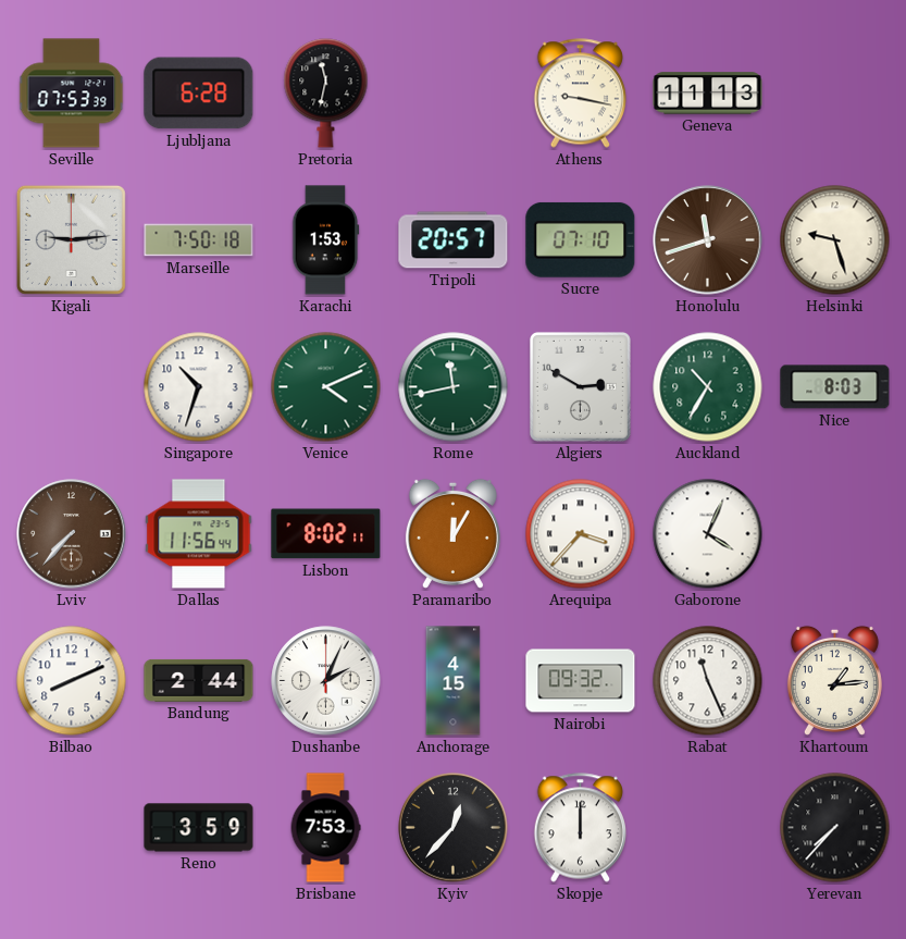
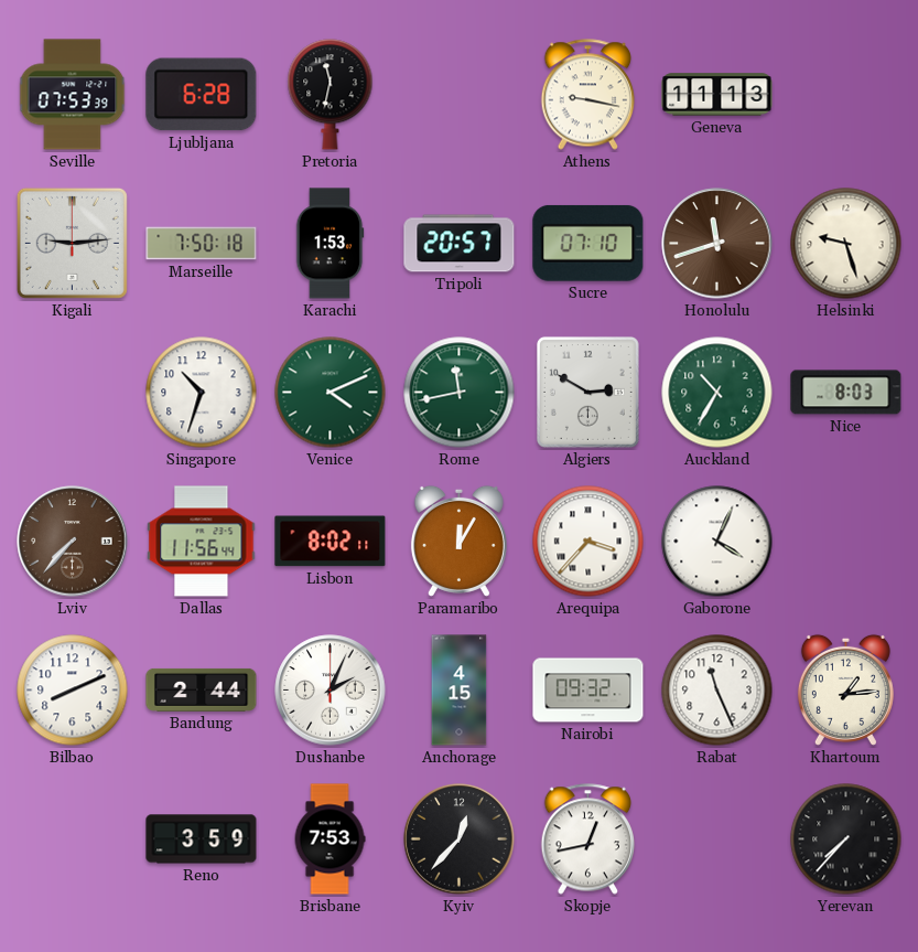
Skopje: 12:00 -> 12:43
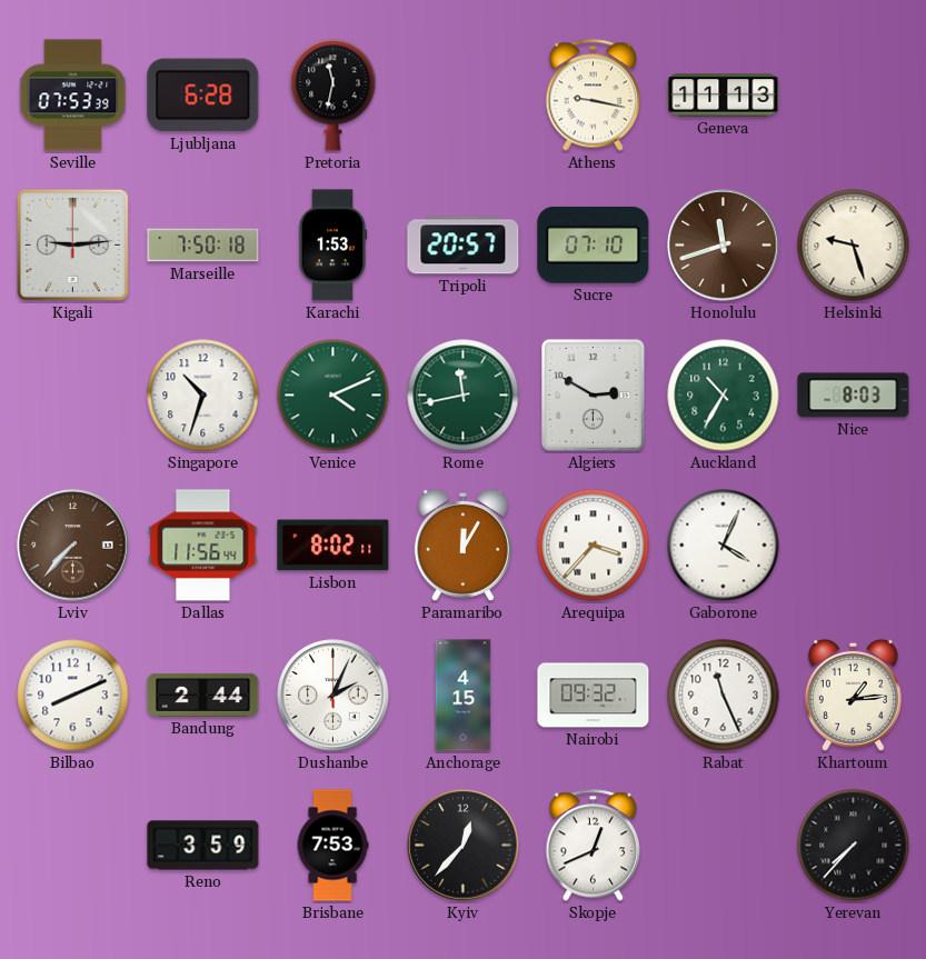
Skopje: 12:43 -> 12:41
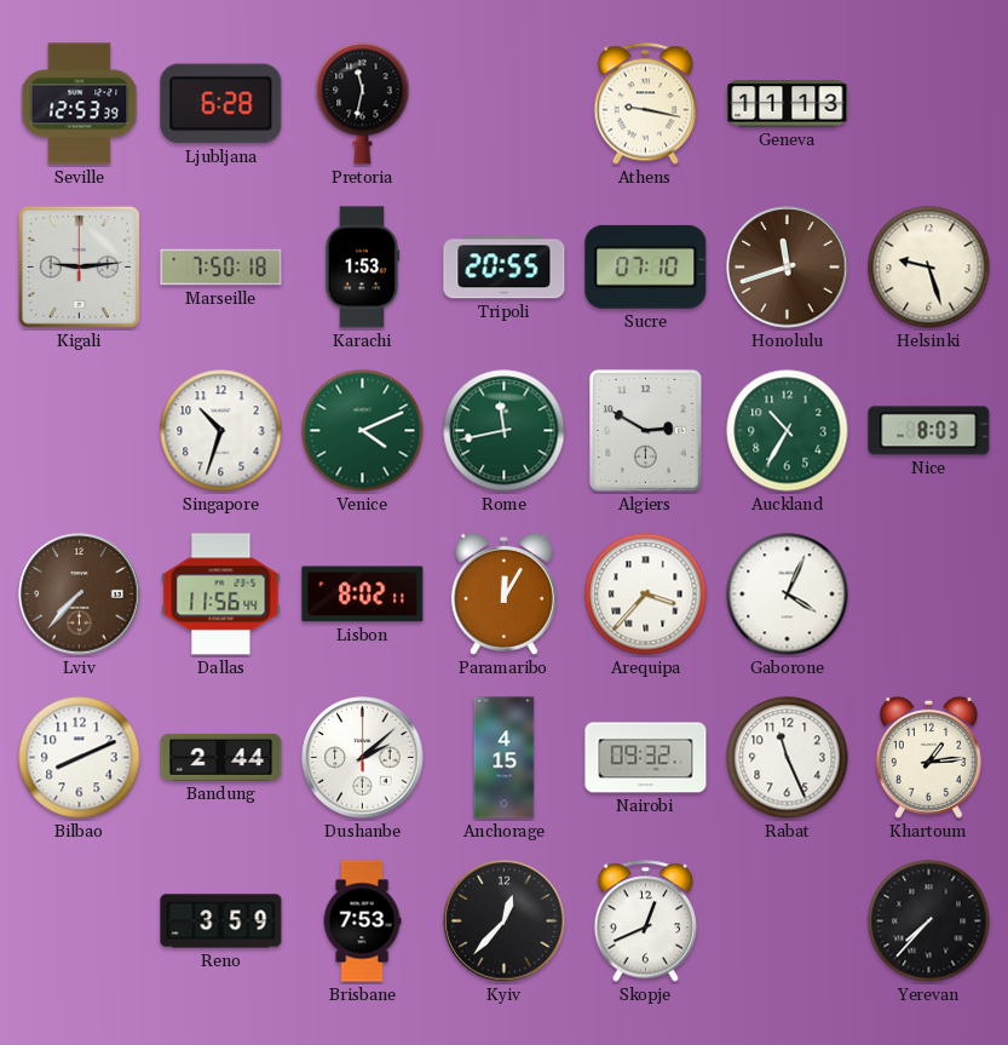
Seville: 07:53 -> 12:53
Tripoli: 20:57 -> 20:55
Dushanbe: 2:04 -> 2:08
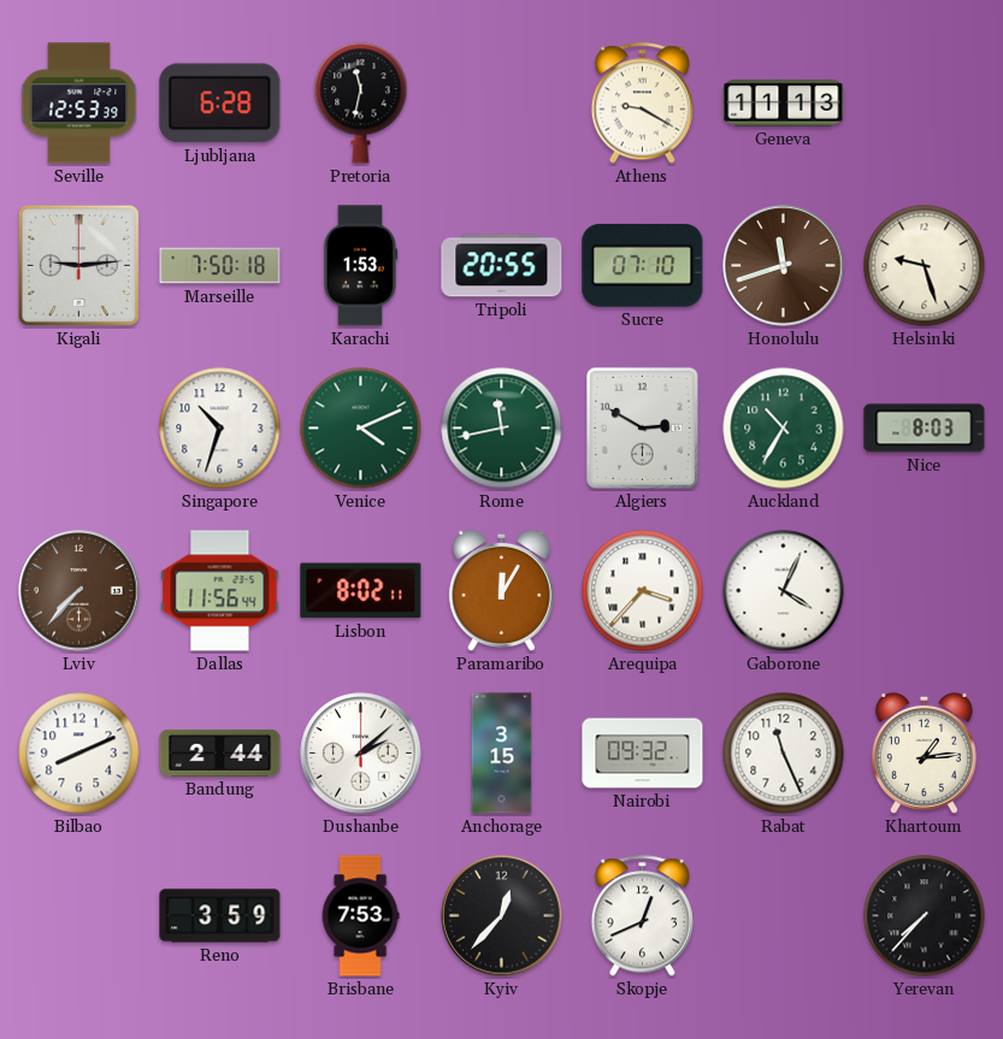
Athens: 9:17 -> 9:20
Anchorage: 4:15 -> 3:15
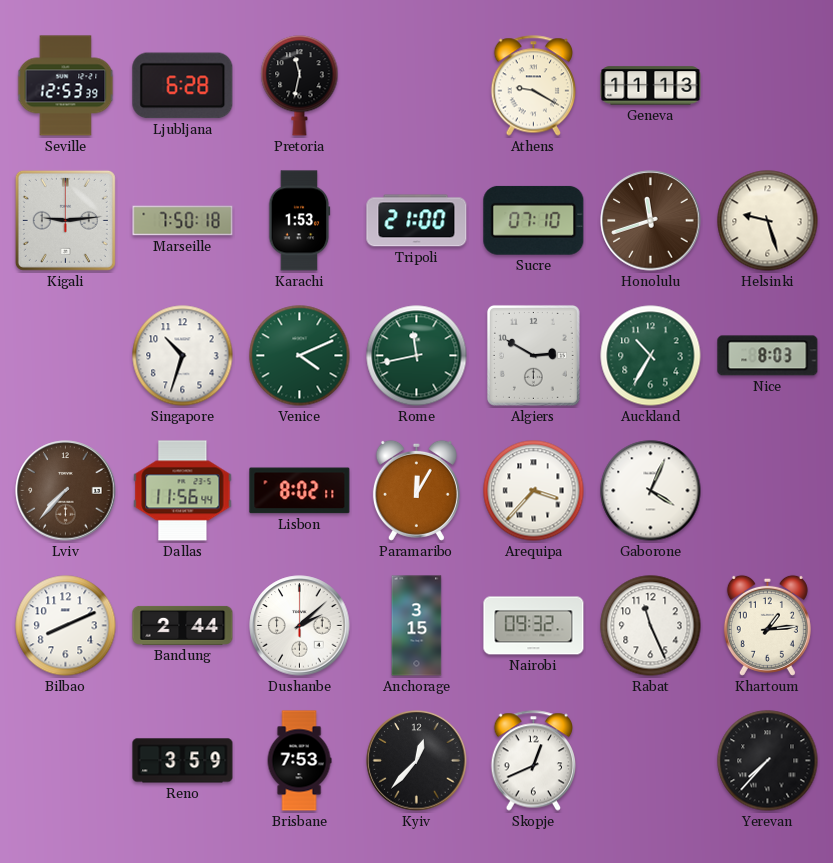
Tripoli: 20:55 -> 21:00
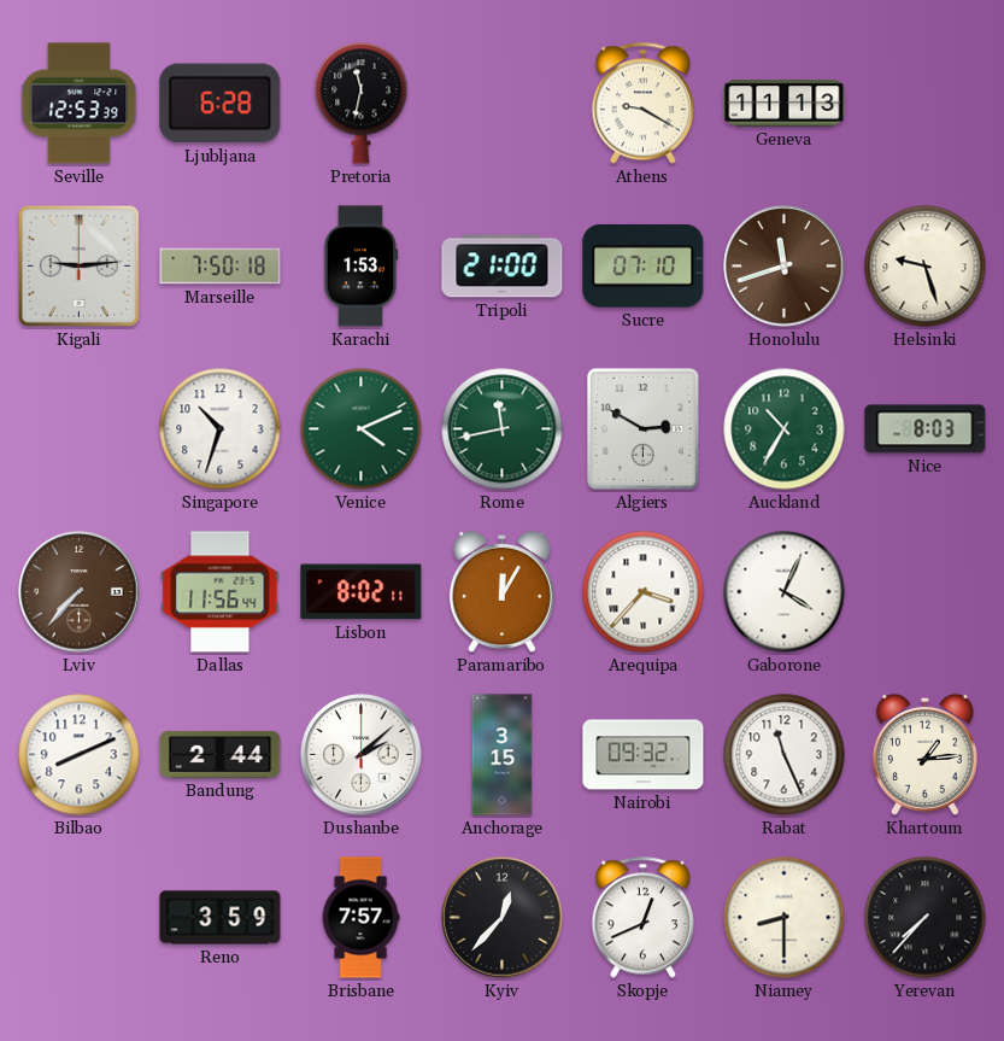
Brisbane: 7:53 -> 7:57
Niamey: none -> 8:30
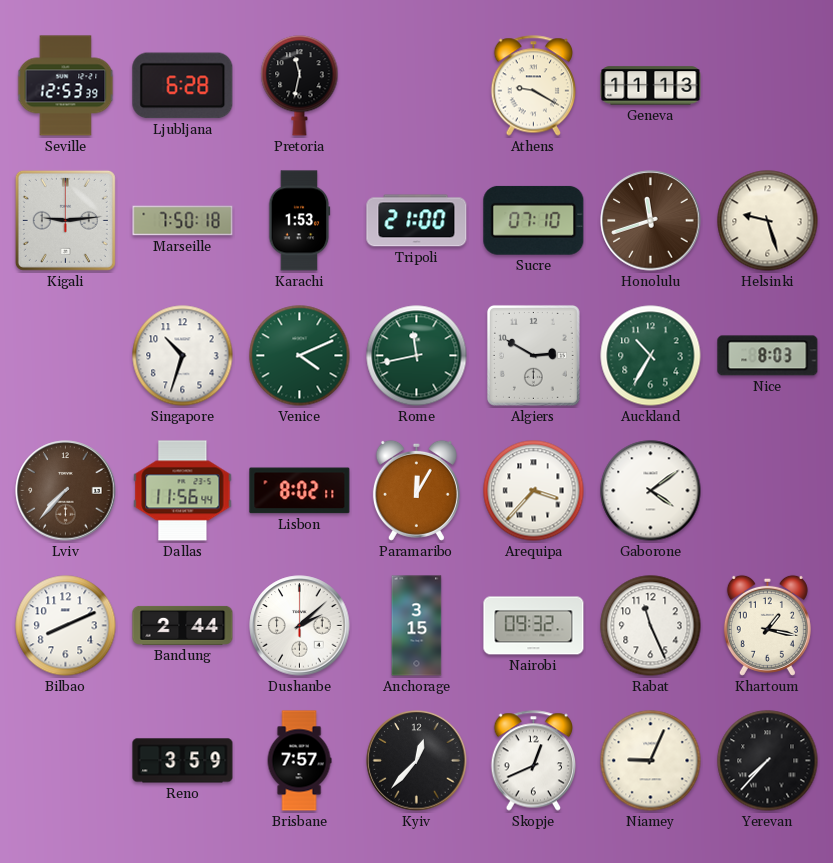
Gaborone: 4:04 -> 4:09
Khartoum: 1:14 -> 1:17
Niamey: 8:30 -> 9:04
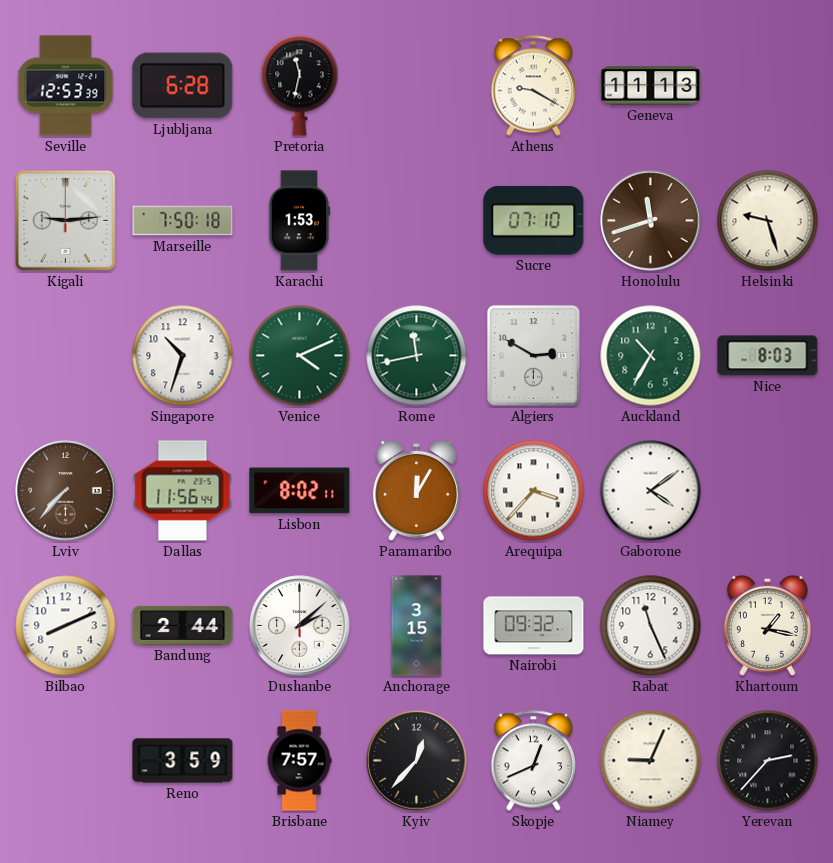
Tripoli: 21:00 -> none
Yerevan: 7:37 -> 2:37
